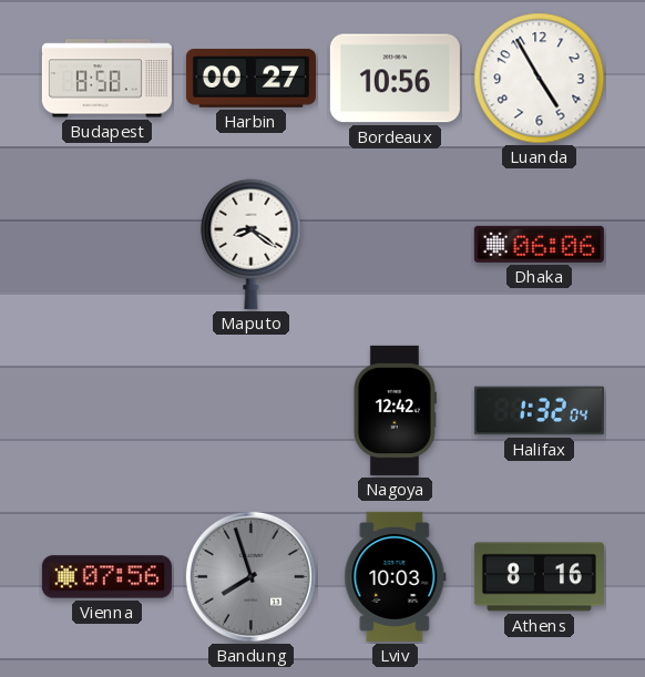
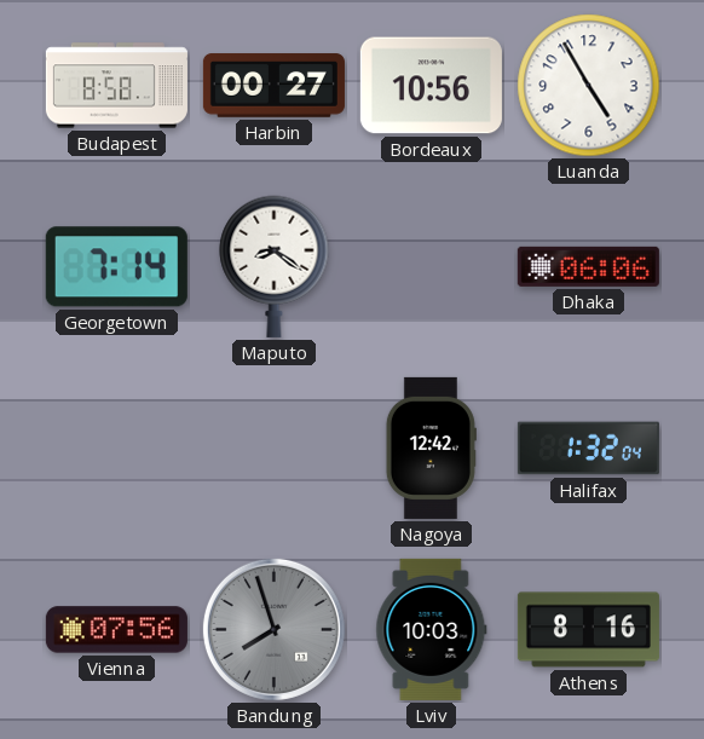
Georgetown: none -> 7:14
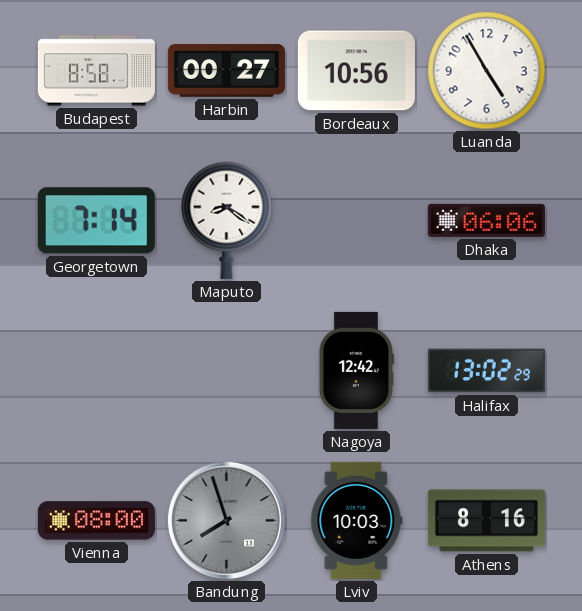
Halifax: 1:32 -> 13:02
Vienna: 07:56 -> 08:00
